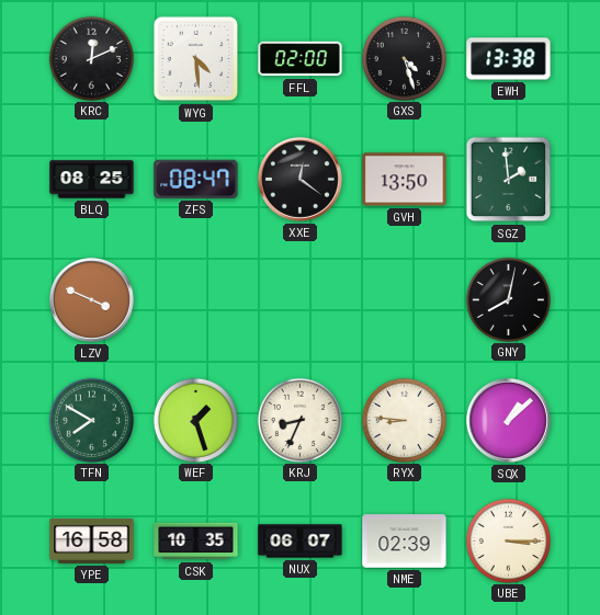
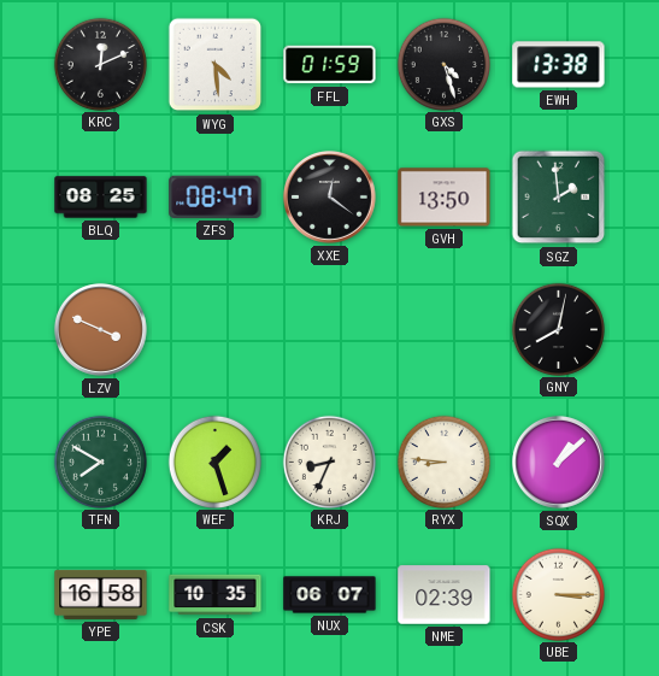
FFL: 02:00 -> 01:59
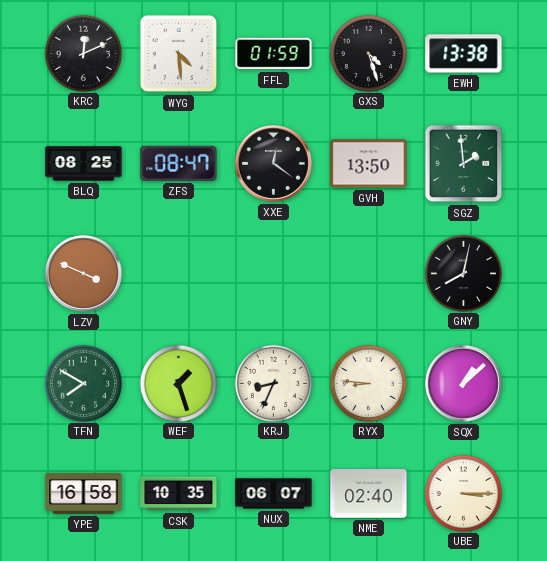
NME: 02:39 -> 02:40
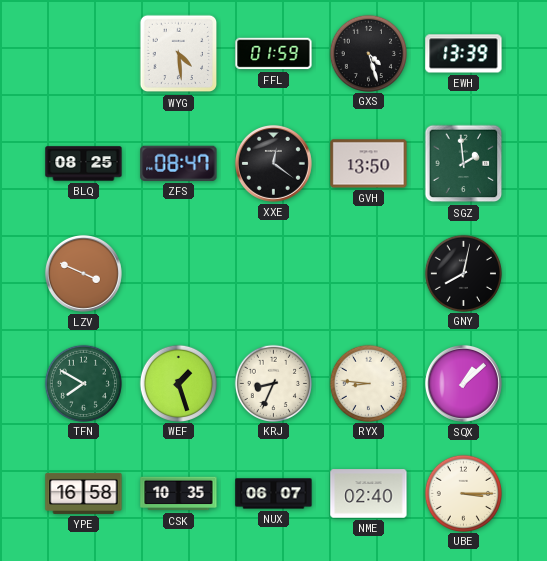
KRC: 12:11 -> none
EWH: 13:38 -> 13:39
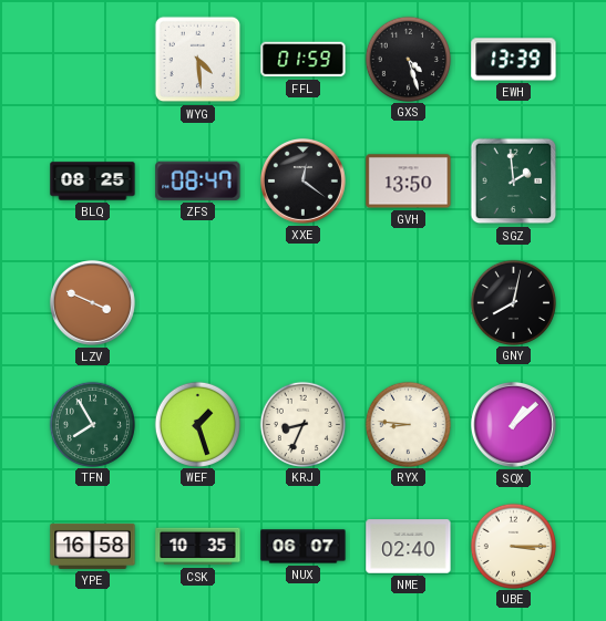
TFN: 7:50 -> 7:55
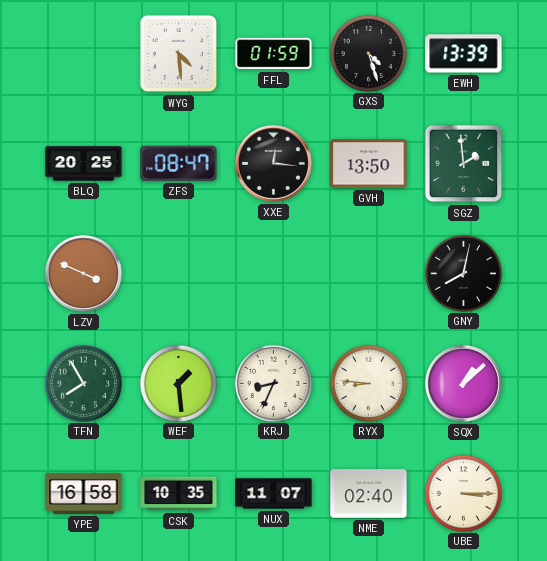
BLQ: 08:25 -> 20:25
XXE: 12:21 -> 12:16
WEF: 1:27 -> 1:29
NUX: 06:07 -> 11:07
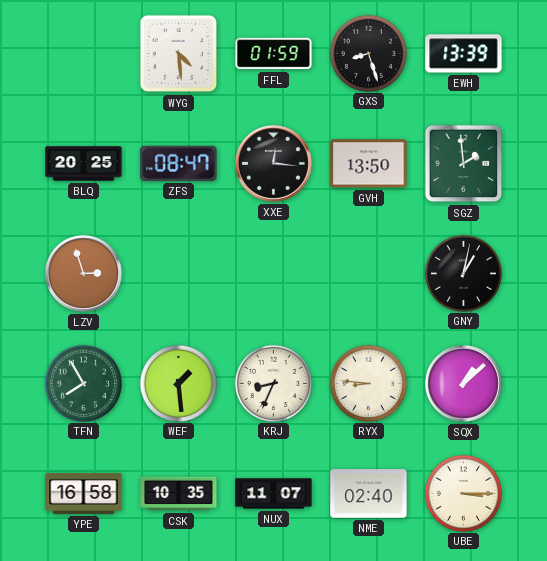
GXS: 4:27 -> 8:27
LZV: 3:49 -> 2:57
GNY: 8:02 -> 1:02
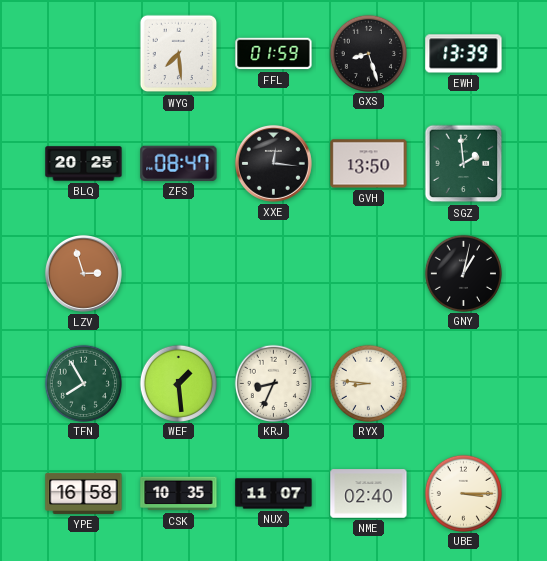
WYG: 4:29 -> 7:29
SQX: 1:08 -> none
